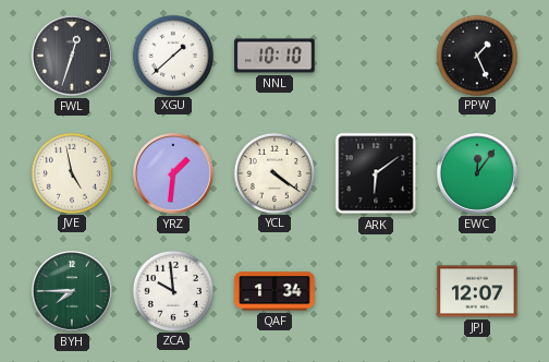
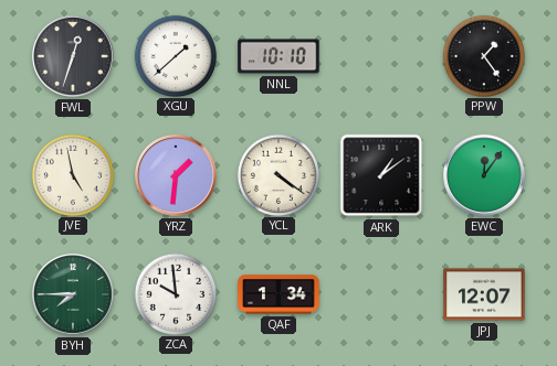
PPW: 1:26 -> 1:24
ARK: 6:09 -> 1:09
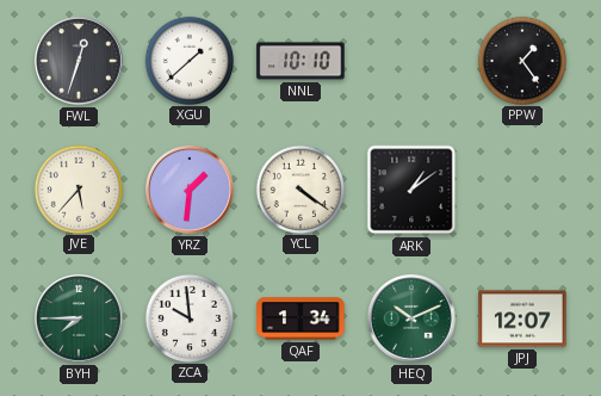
JVE: 4:58 -> 5:37
EWC: 12:06 -> none
HEQ: none -> 10:11
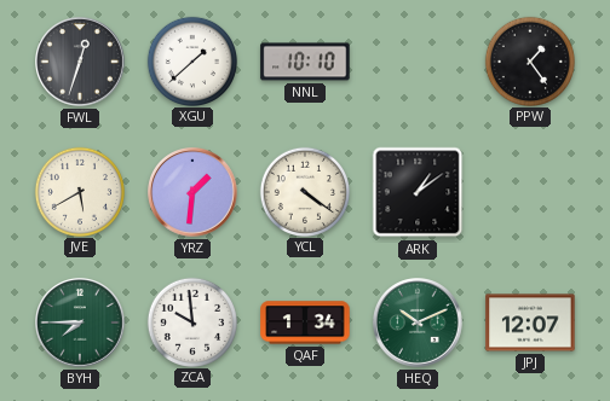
JVE: 5:37 -> 5:40
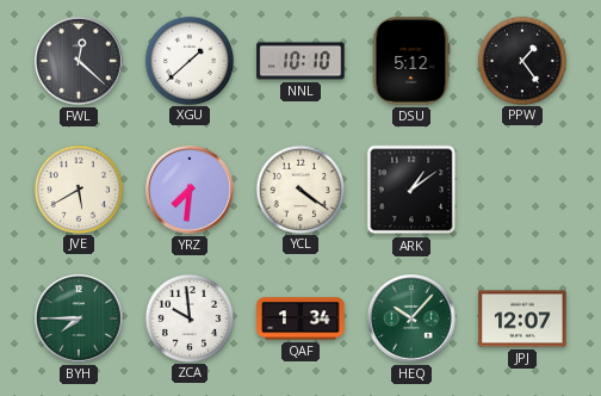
FWL: 12:33 -> 12:22
DSU: none -> 5:12
YRZ: 1:31 -> 7:31
HEQ: 10:11 -> 10:07
